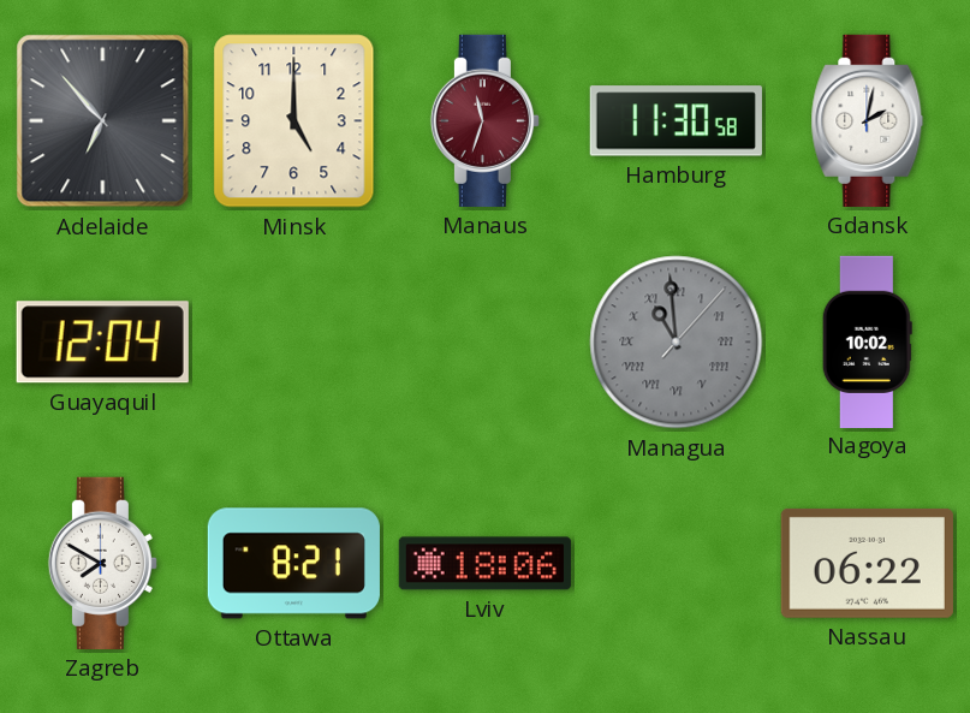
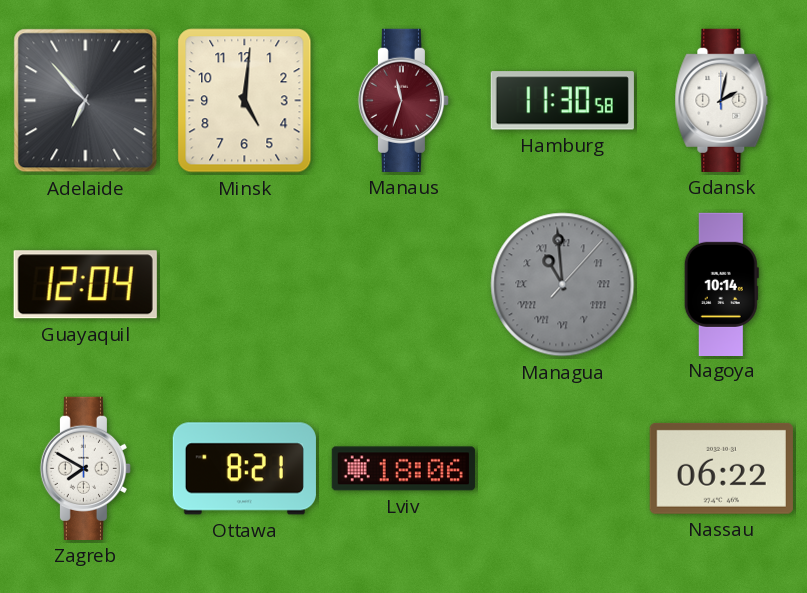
Minsk: 5:00 -> 5:01
Nagoya: 10:02 -> 10:14
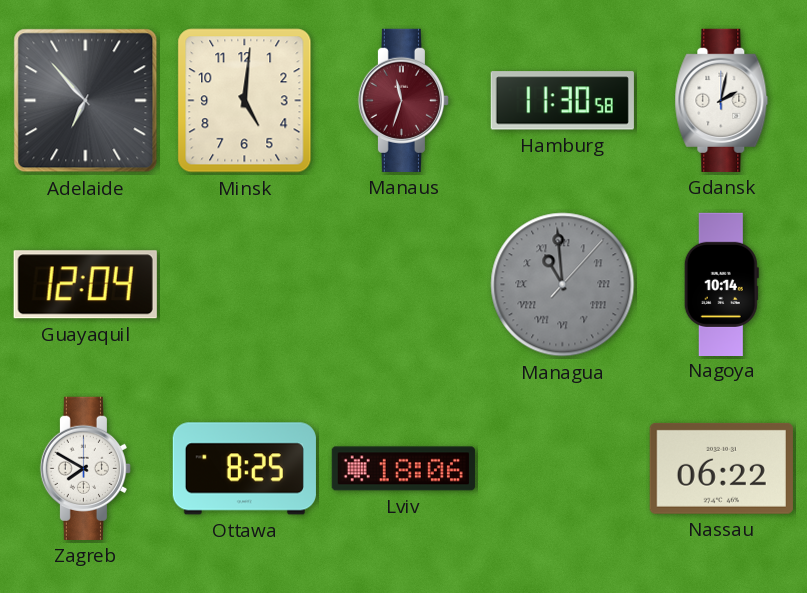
Ottawa: 8:21 -> 8:25
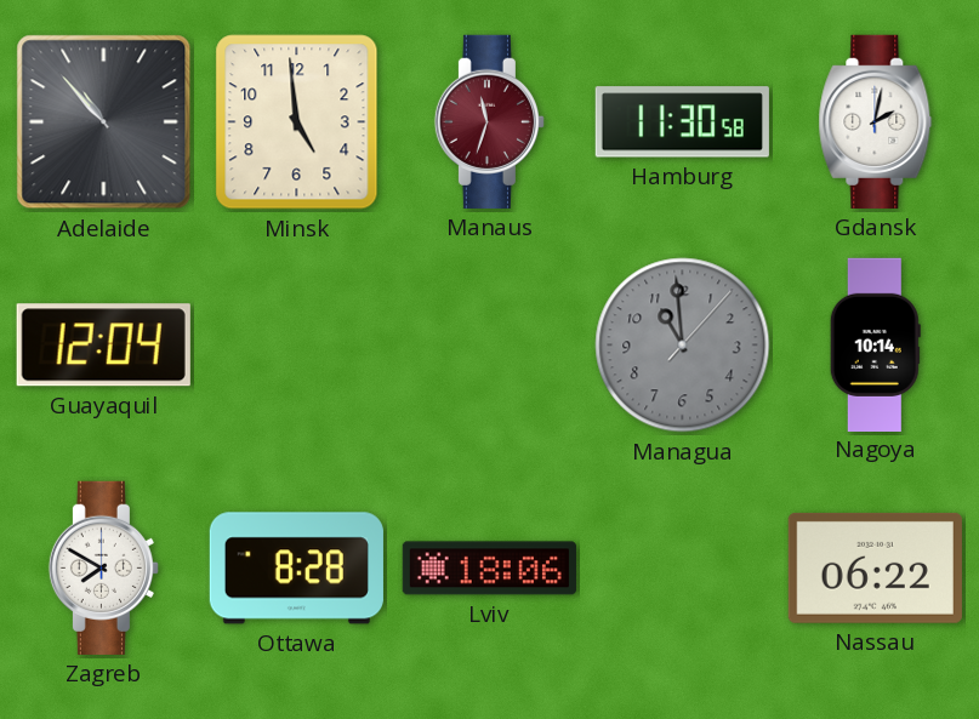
Adelaide: 6:53 -> 10:53
Minsk: 5:01 -> 4:59
Managua numerals: Roman -> Arabic
Ottawa: 8:25 -> 8:28
